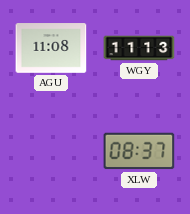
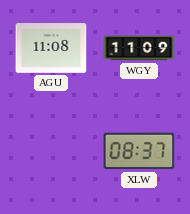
WGY: 11:13 -> 11:09
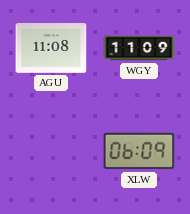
XLW: 08:37 -> 06:09
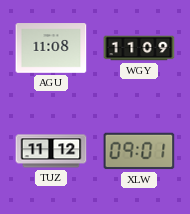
TUZ: none -> 11:12
XLW: 06:09 -> 09:01
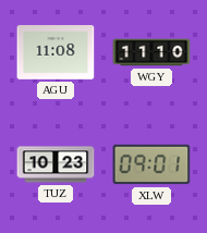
WGY: 11:09 -> 11:10
TUZ: 11:12 -> 10:23
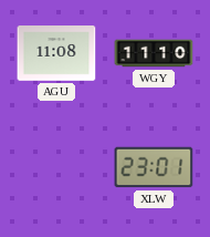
TUZ: 10:23 -> none
XLW: 09:01 -> 23:01
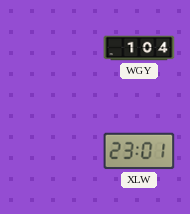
AGU: 11:08 -> none
WGY: 11:10 -> 1:04
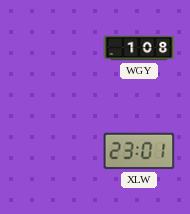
WGY: 1:04 -> 1:08
